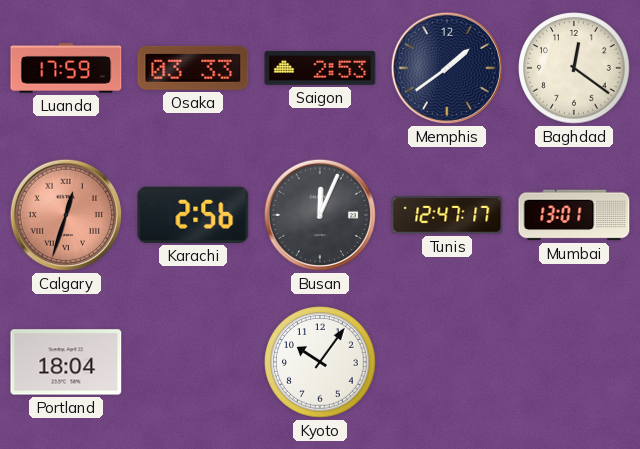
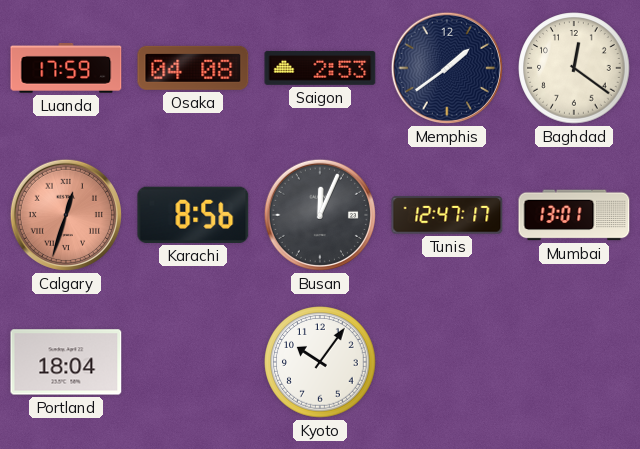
Osaka: 03:33 -> 04:08
Karachi: 2:56 -> 8:56
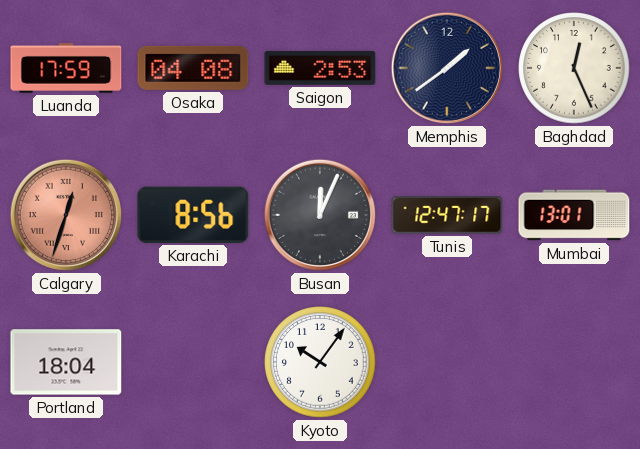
Baghdad: 12:21 -> 12:26
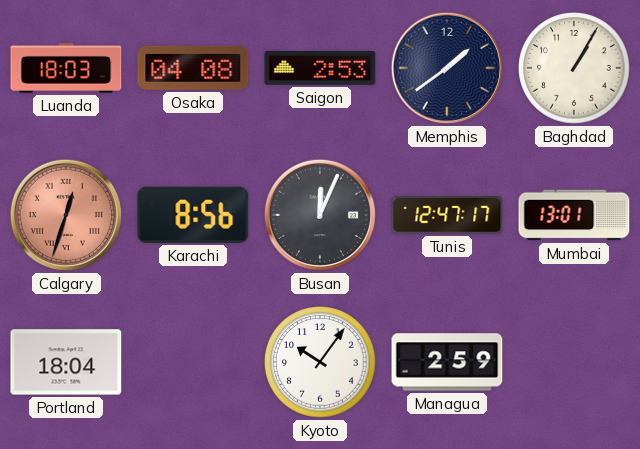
Luanda: 17:59 -> 18:03
Baghdad: 12:26 -> 1:05
Managua: none -> 2:59
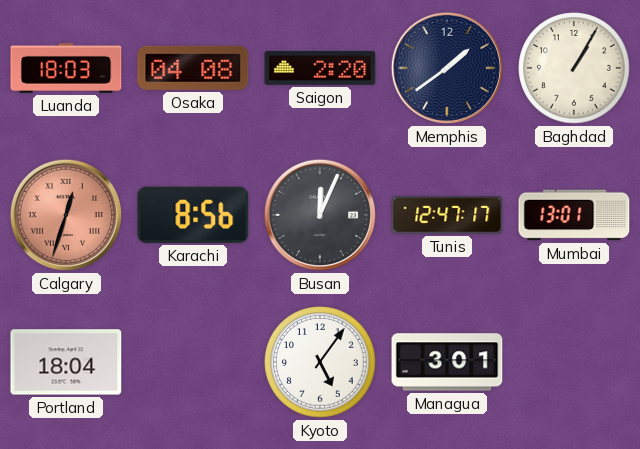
Saigon: 2:53 -> 2:20
Kyoto: 10:06 -> 5:06
Managua: 2:59 -> 3:01
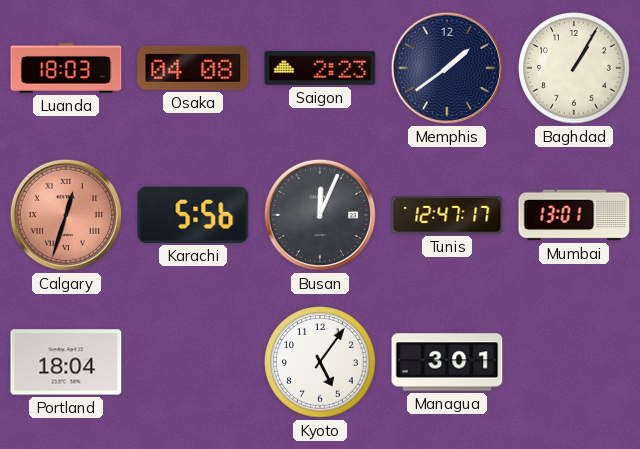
Saigon: 2:20 -> 2:23
Karachi: 8:56 -> 5:56
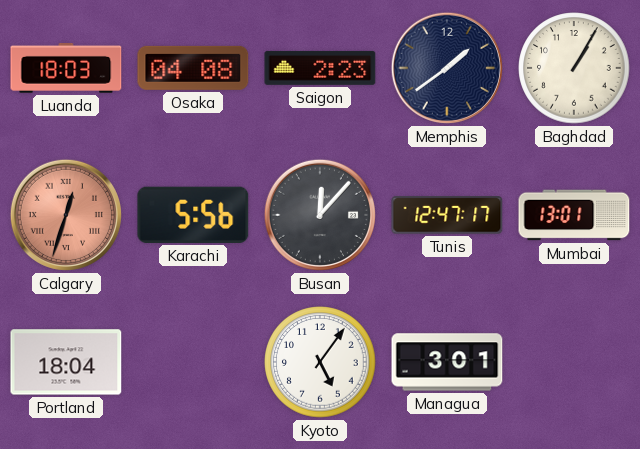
Busan: 12:04 -> 12:07
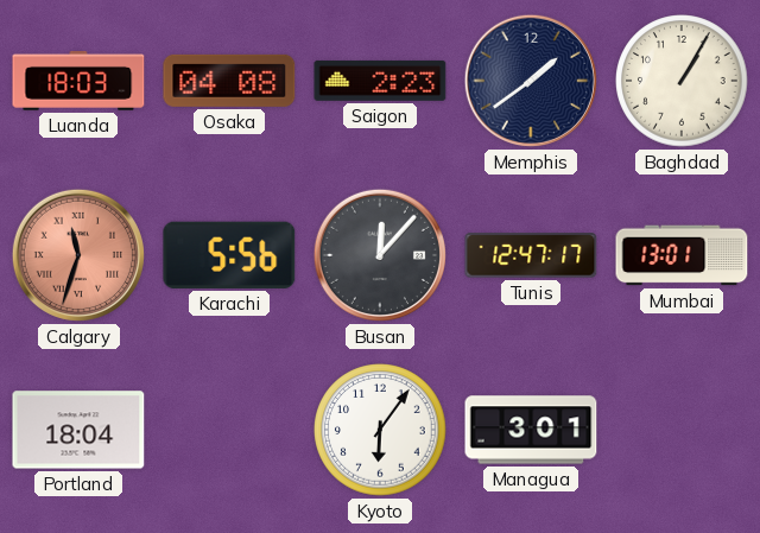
Calgary: 12:33 -> 11:33
Kyoto: 5:06 -> 6:06
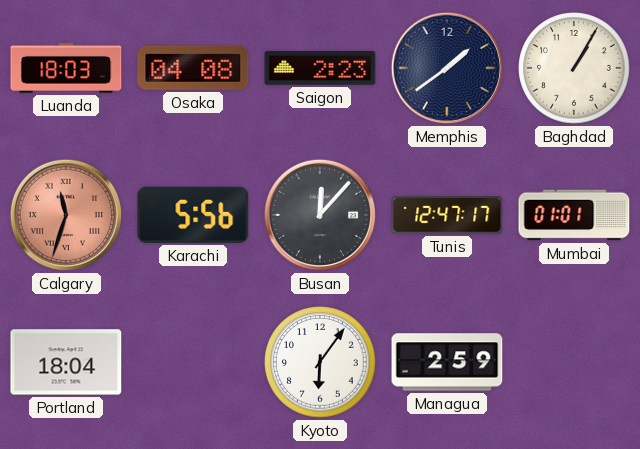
Mumbai: 13:01 -> 01:01
Managua: 3:01 -> 2:59
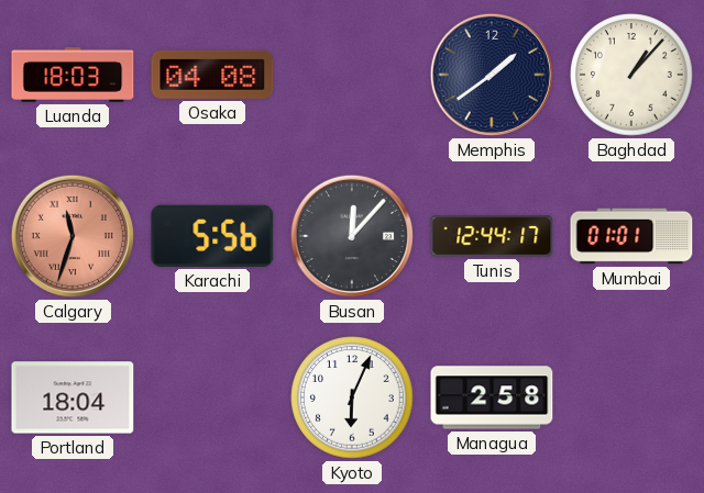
Saigon: 2:23 -> none
Baghdad: 1:05 -> 1:07
Tunis: 12:47 -> 12:44
Kyoto: 6:06 -> 6:04
Managua: 2:59 -> 2:58
